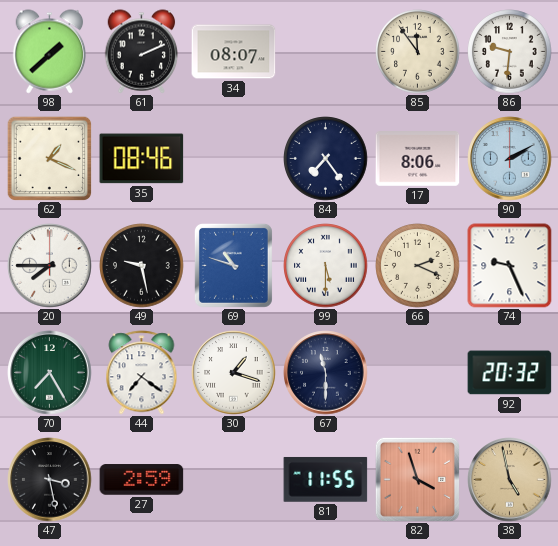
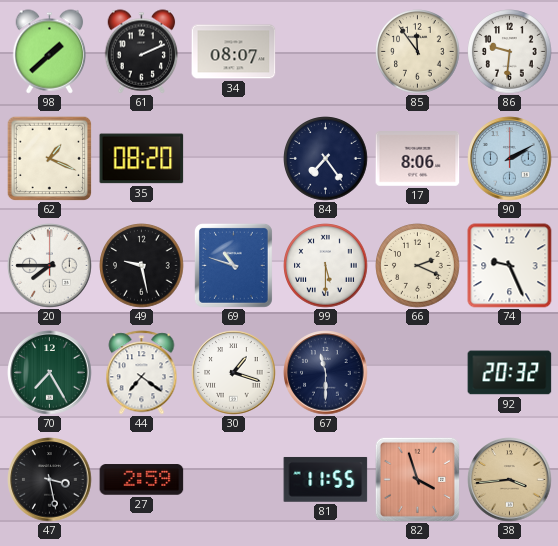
35: 08:46 -> 08:20
38: 4:58 -> 3:44
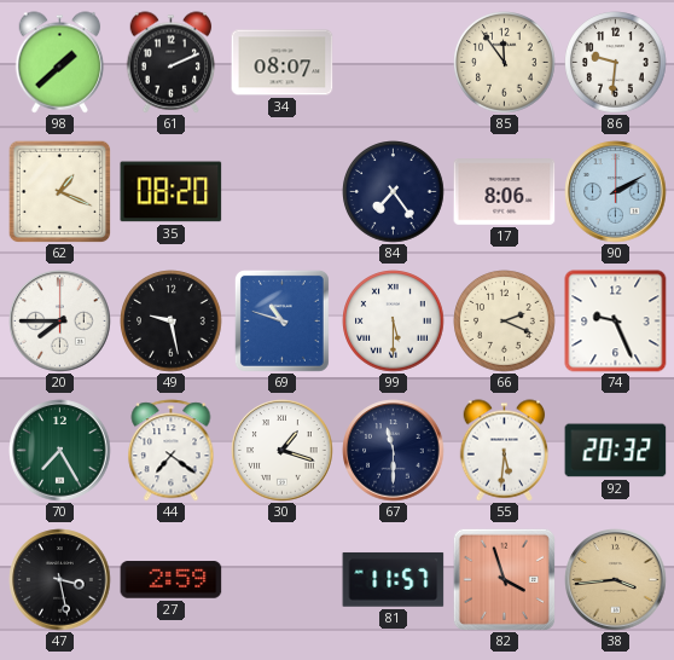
55: none -> 5:31
81: 11:55 -> 11:57
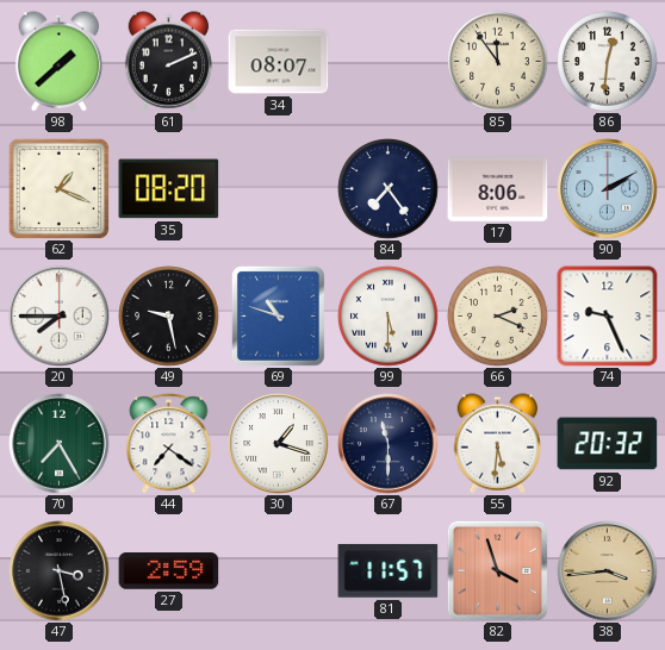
86: 9:31 -> 12:31
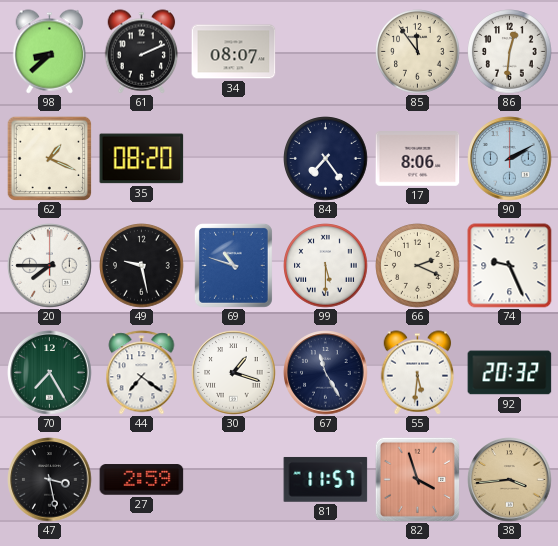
98: 1:38 -> 8:38
67: 11:30 -> 11:25
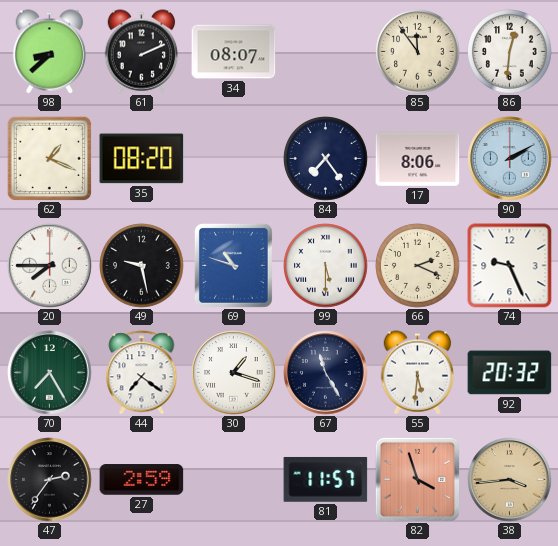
47: 3:28 -> 2:36
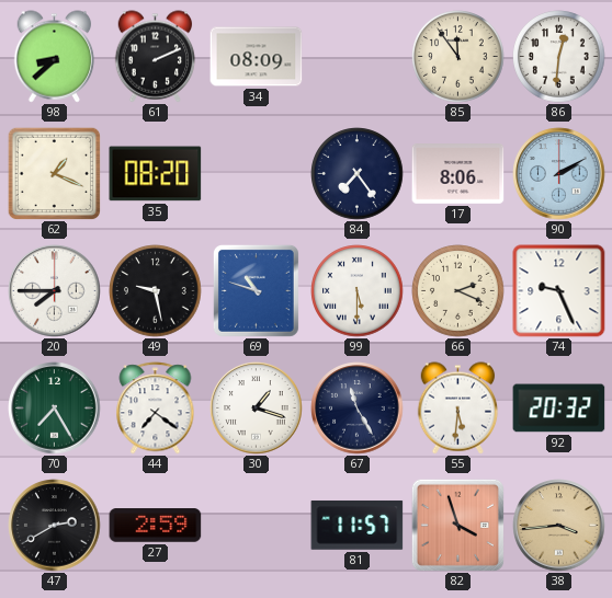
34: 08:07 -> 08:09
47: 2:36 -> 2:40
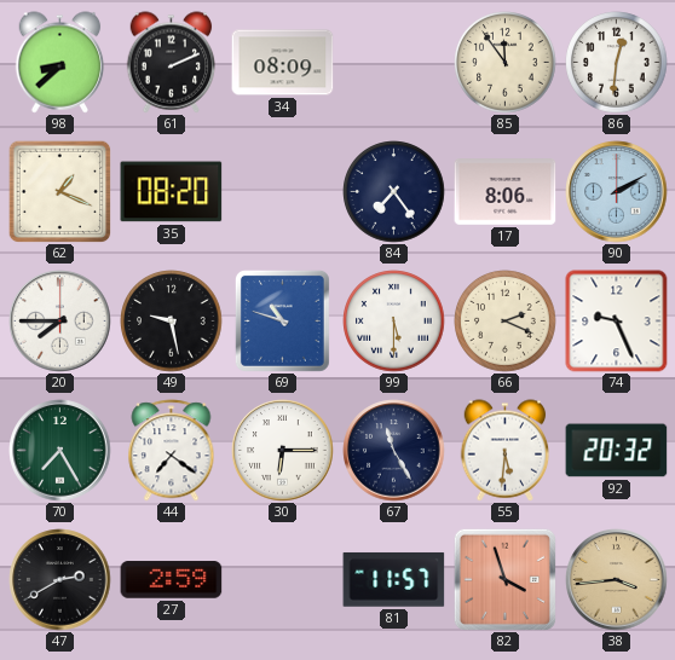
30: 1:18 -> 6:15
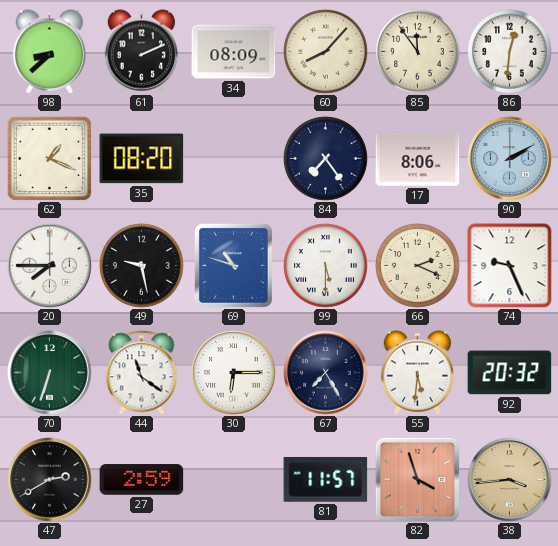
60: none -> 8:07
70: 7:25 -> 6:33
44: 7:21 -> 11:21
67: 11:25 -> 7:25
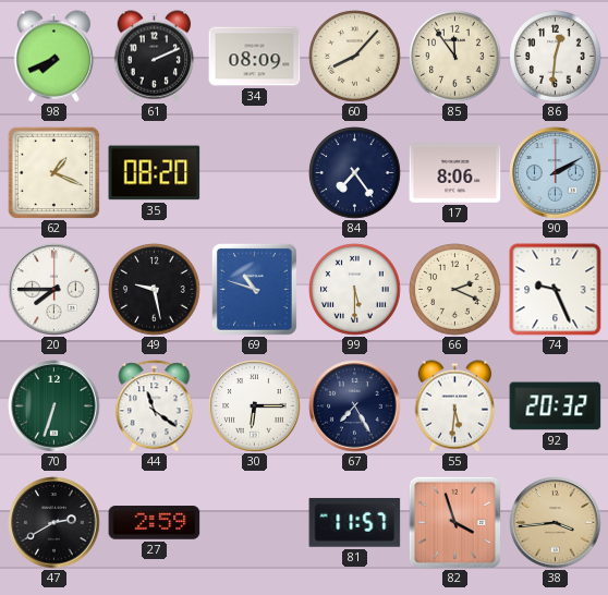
98: 8:38 -> 7:41
